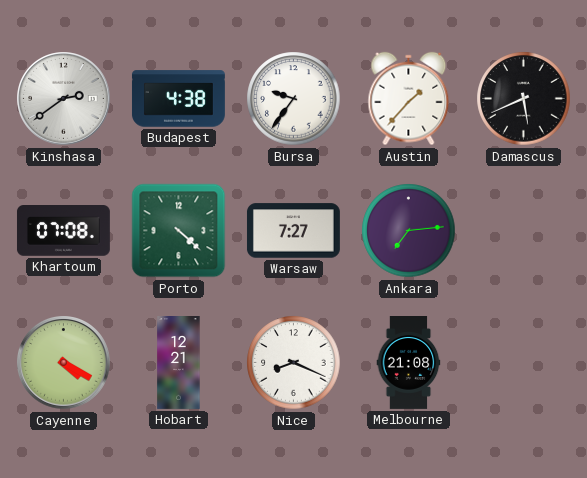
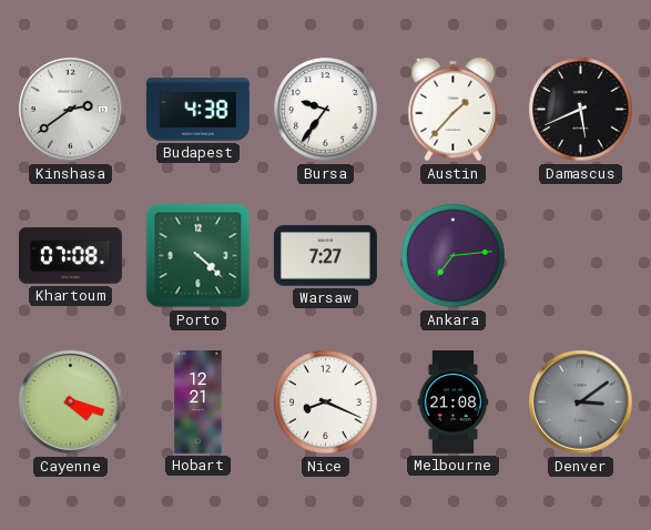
Cayenne: 4:20 -> 4:18
Denver: none -> 3:09
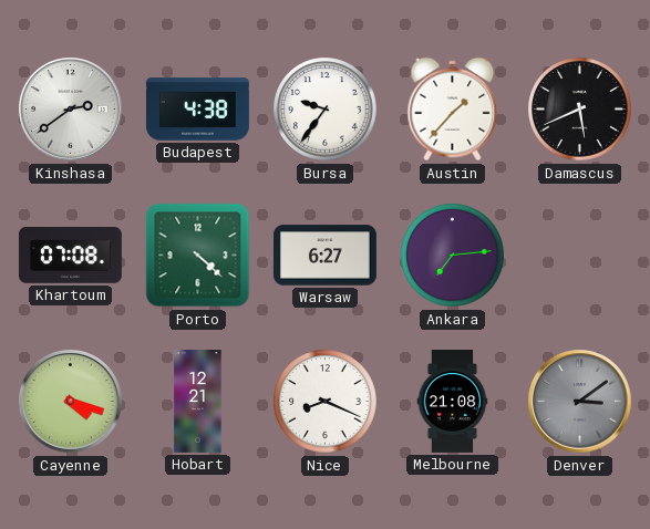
Warsaw: 7:27 -> 6:27
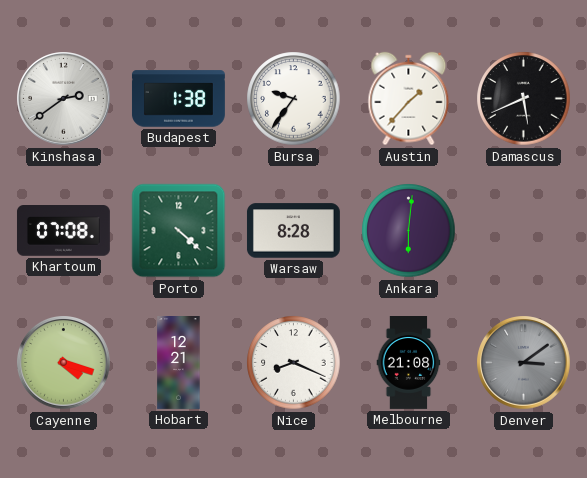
Budapest: 4:38 -> 1:38
Warsaw: 6:27 -> 8:28
Ankara: 7:14 -> 6:01
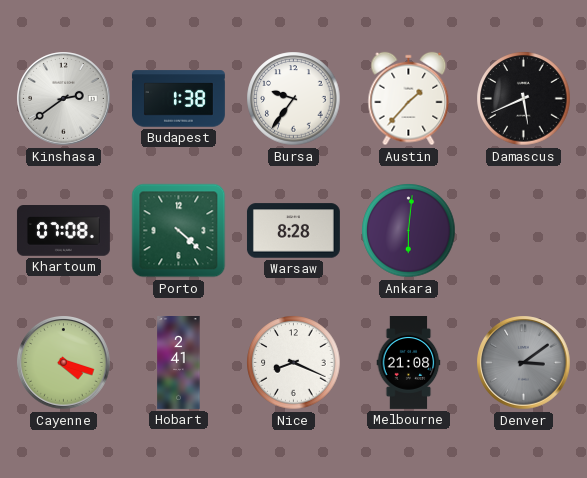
Hobart: 12:21 -> 2:41
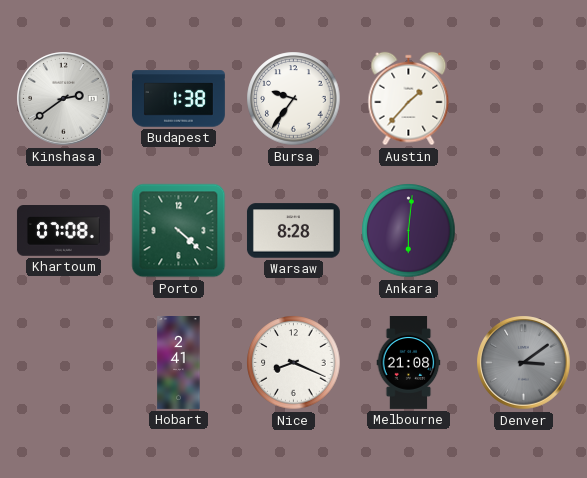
Damascus: 5:41 -> none
Cayenne: 4:18 -> none
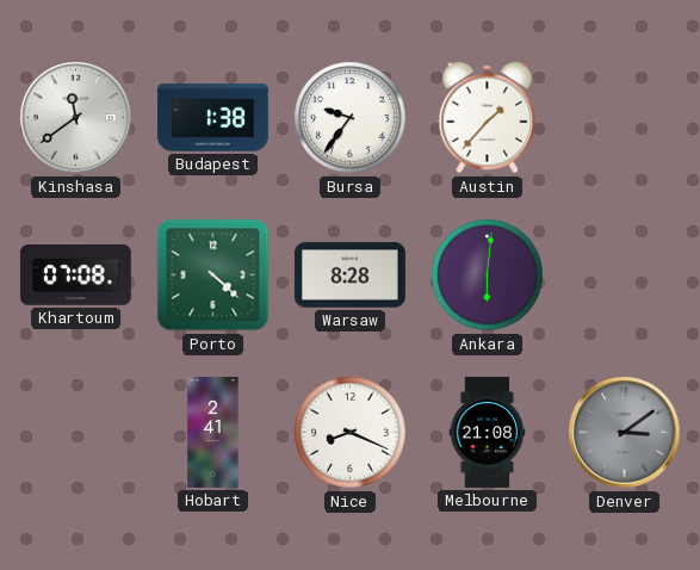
Kinshasa: 2:39 -> 11:39
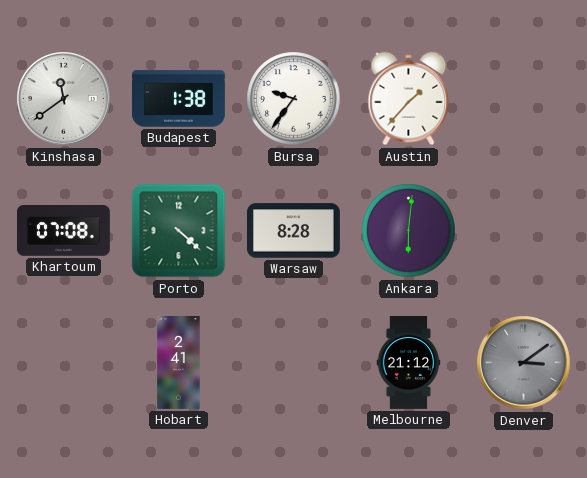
Nice: 8:19 -> none
Melbourne: 21:08 -> 21:12
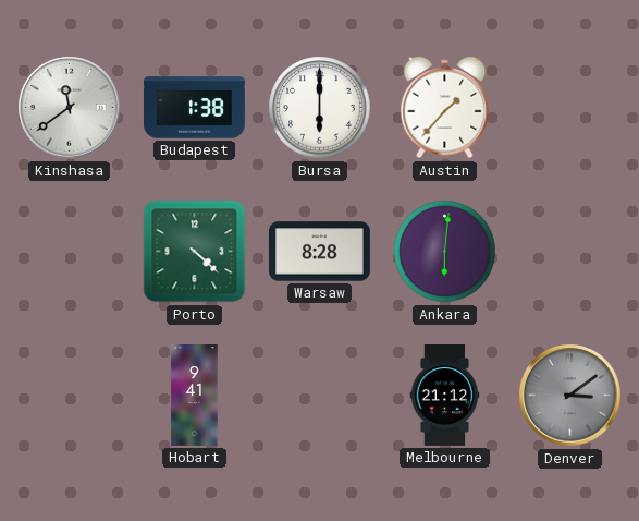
Bursa: 9:36 -> 6:00
Khartoum: 07:08 -> none
Hobart: 2:41 -> 9:41
